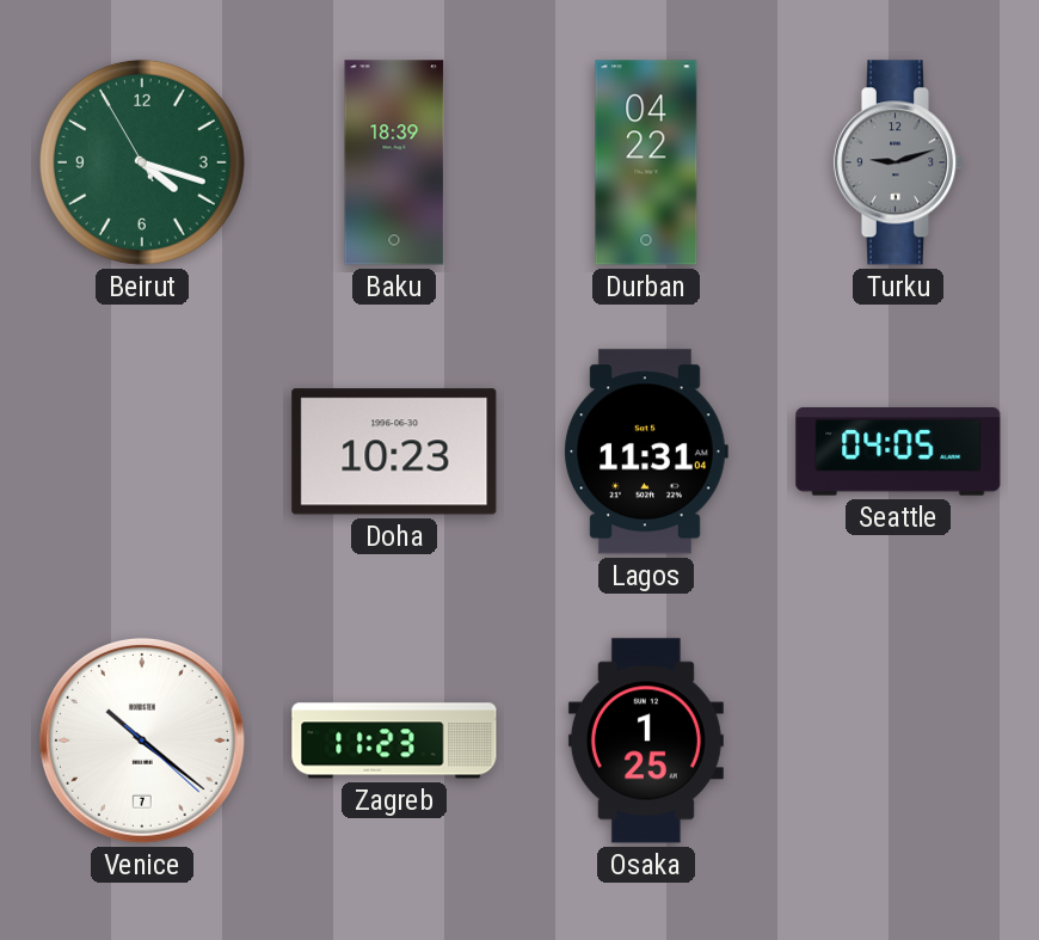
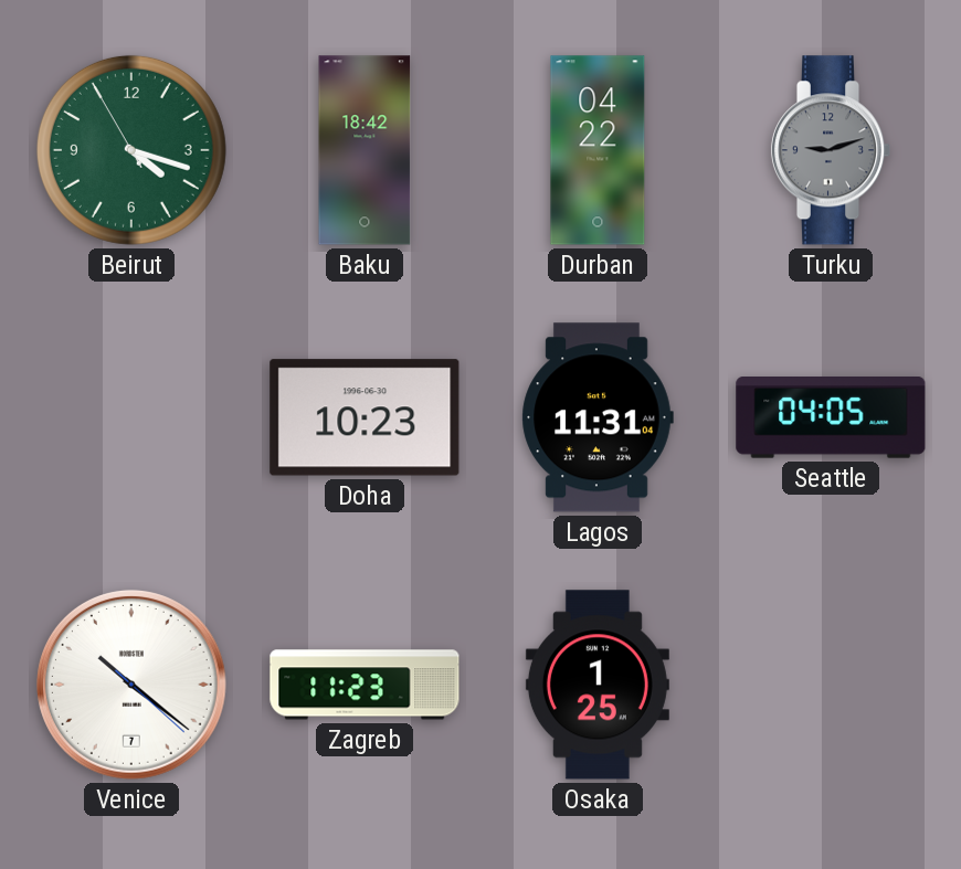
Baku: 18:39 -> 18:42
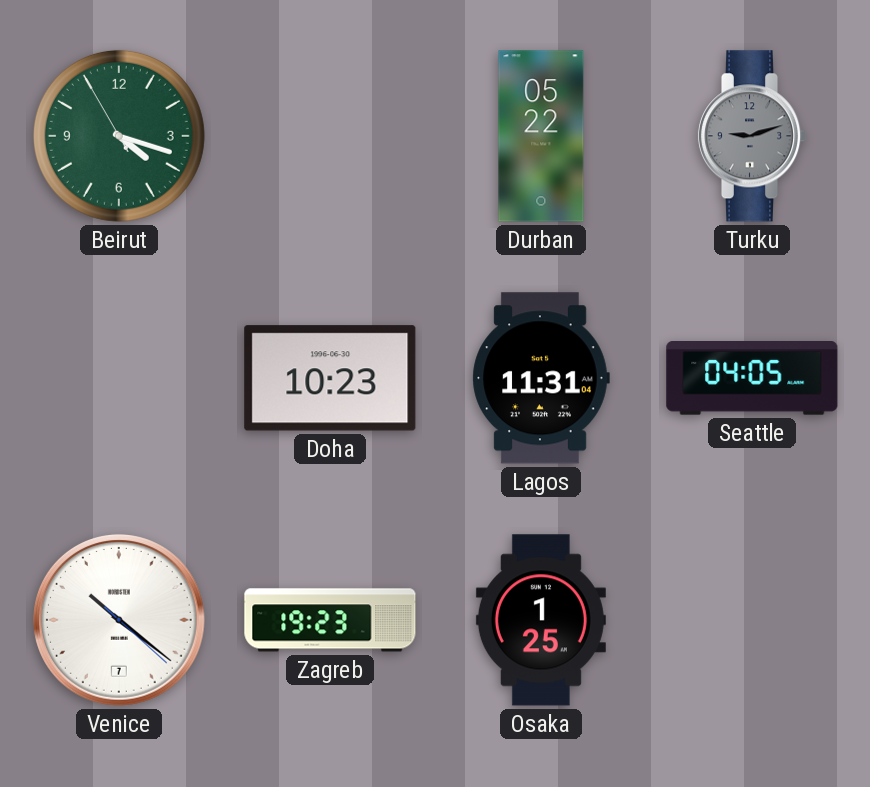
Baku: 18:42 -> none
Durban: 04:22 -> 05:22
Zagreb: 11:23 -> 19:23
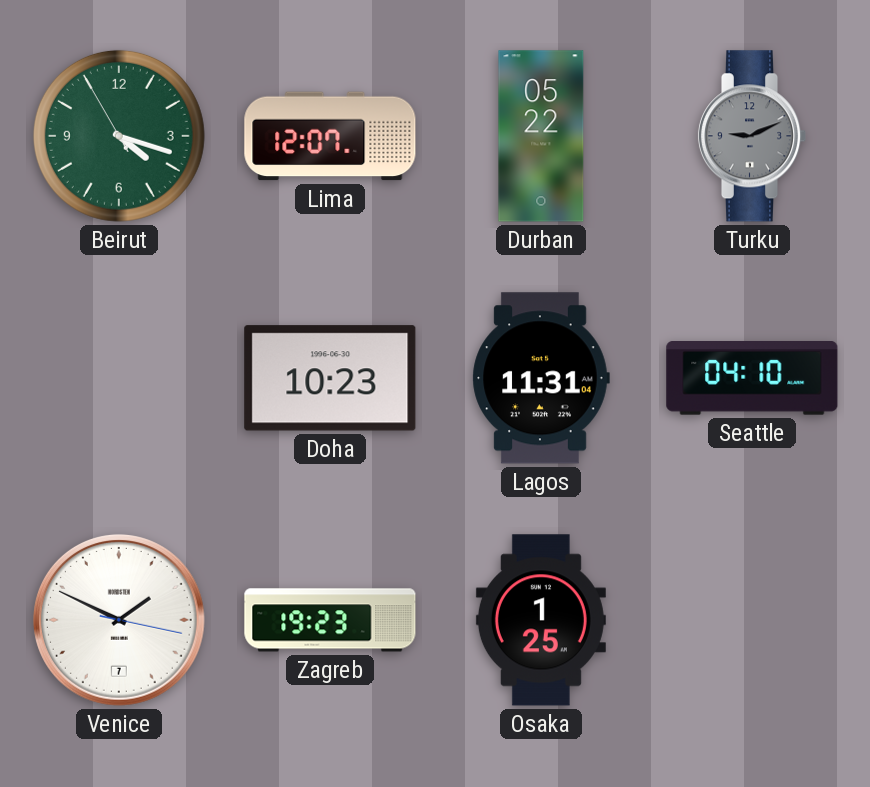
Lima: none -> 12:07
Turku: 9:12 -> 9:11
Seattle: 04:05 -> 04:10
Venice: 10:21 -> 1:49
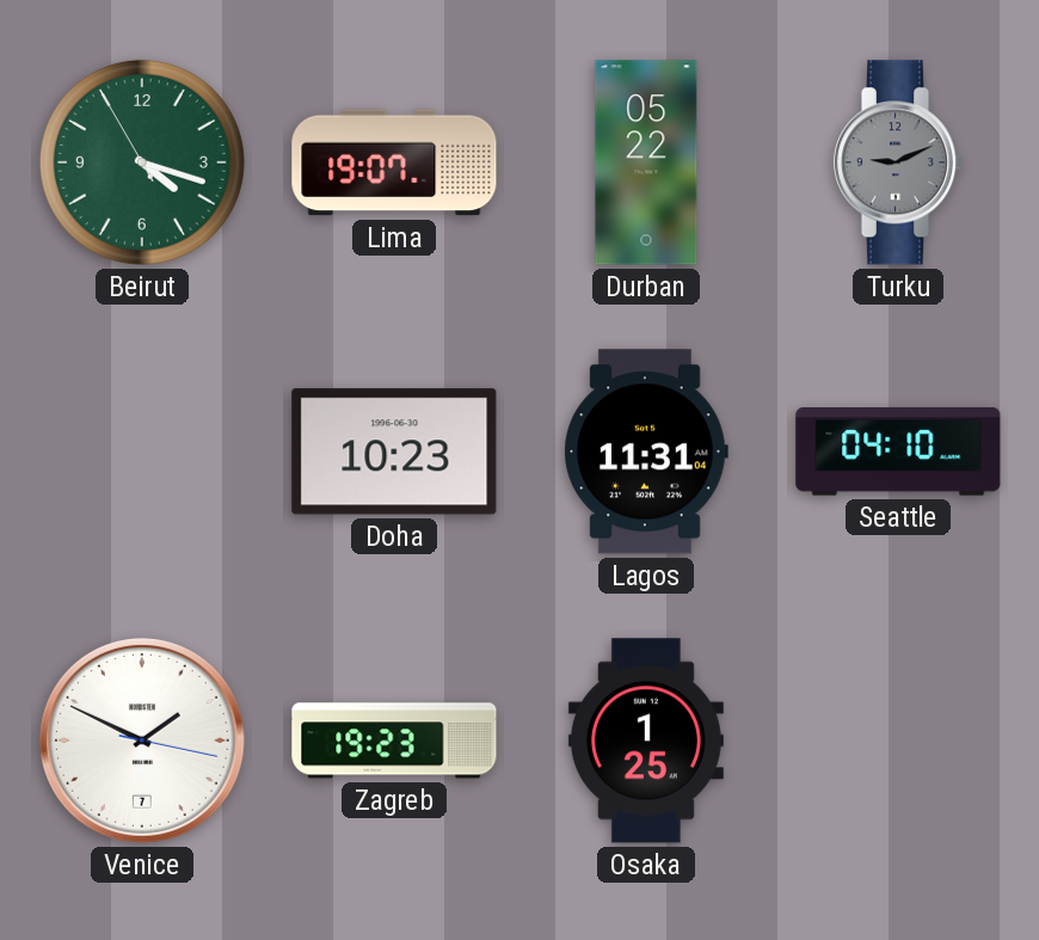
Lima: 12:07 -> 19:07
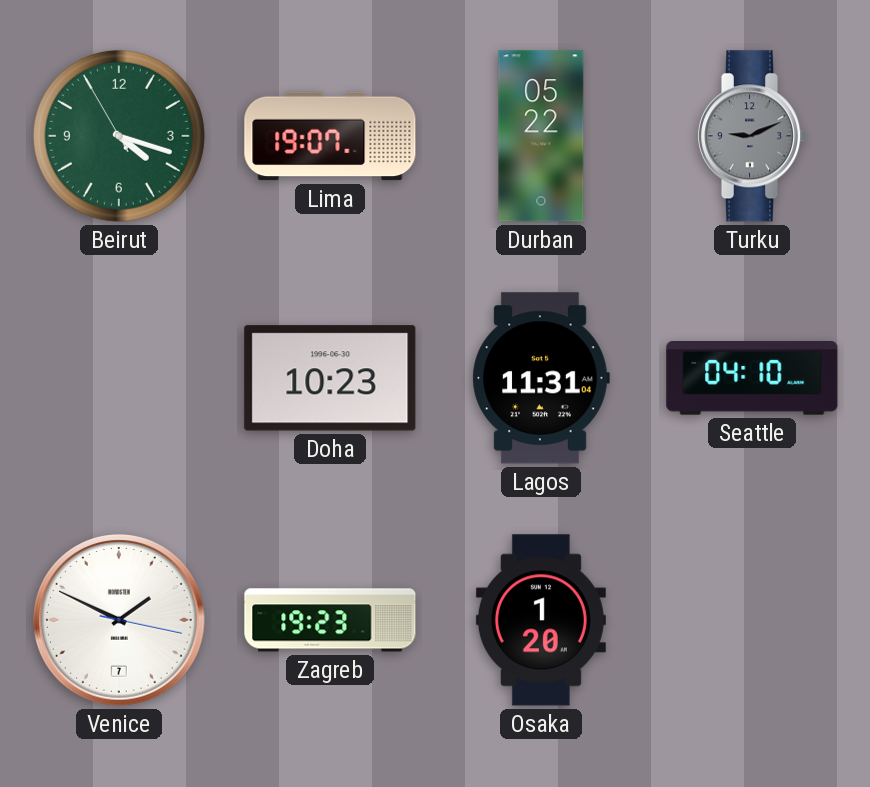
Osaka: 1:25 -> 1:20
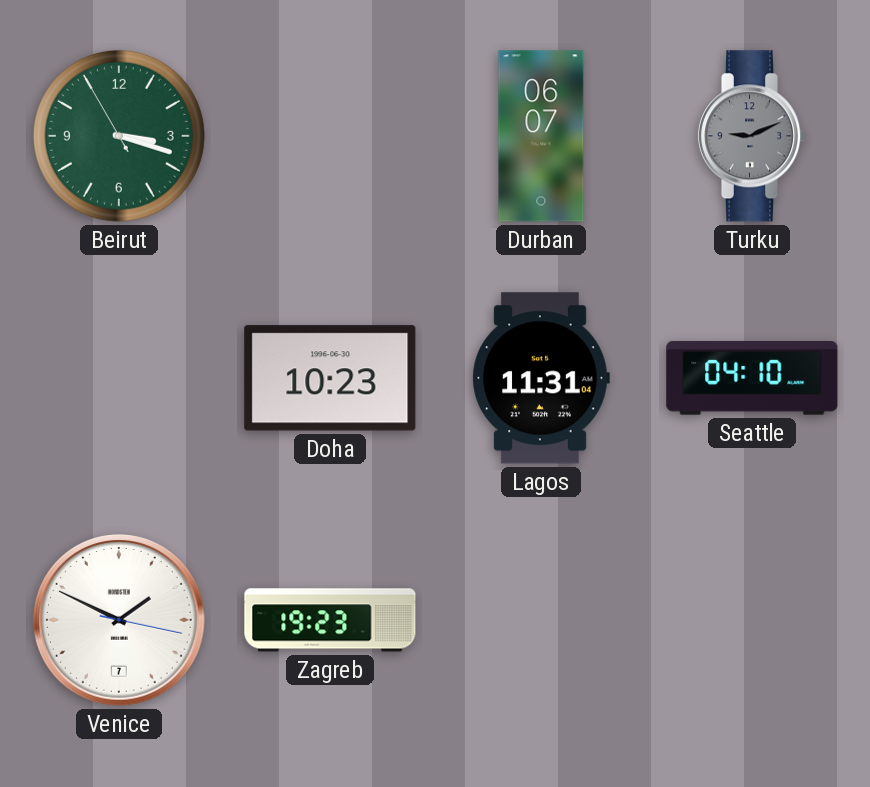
Beirut: 4:17 -> 3:17
Lima: 19:07 -> none
Durban: 05:22 -> 06:07
Osaka: 1:20 -> none
